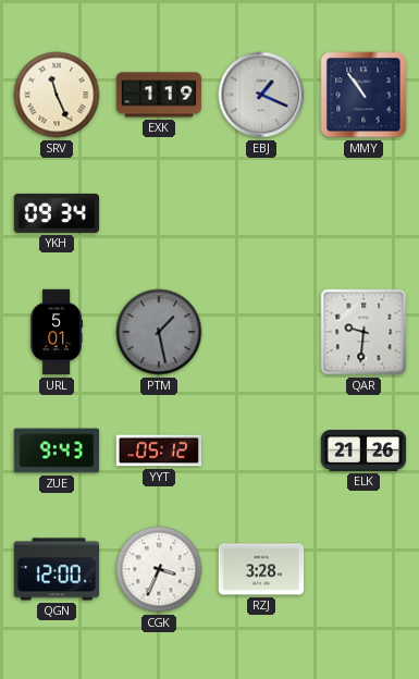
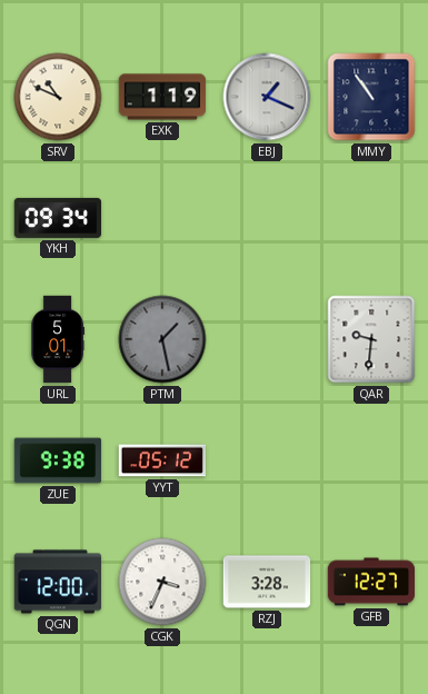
SRV: 11:26 -> 10:49
ZUE: 9:43 -> 9:38
ELK: 21:26 -> none
GFB: none -> 12:27
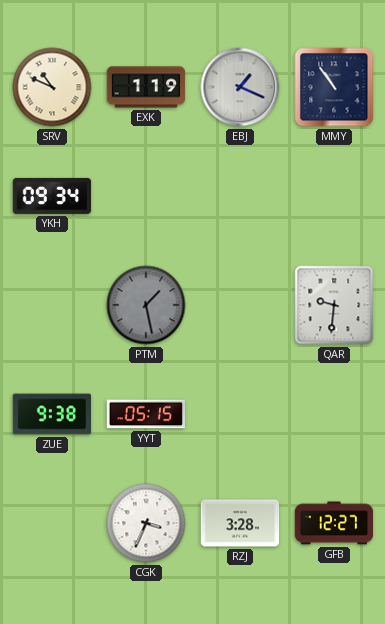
URL: 5:01 -> none
YYT: 05:12 -> 05:15
QGN: 12:00 -> none
